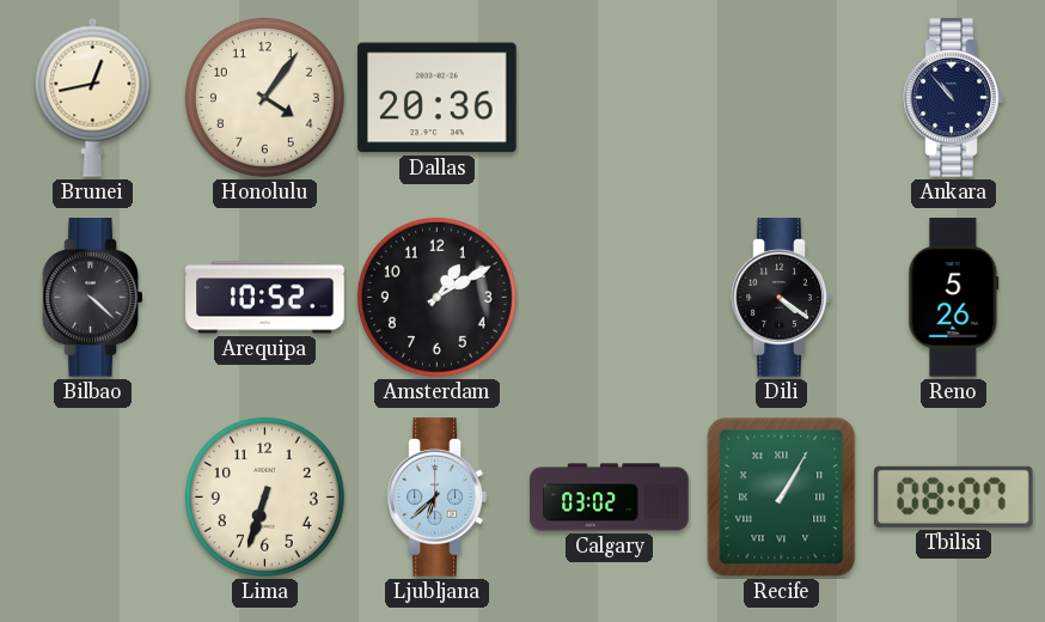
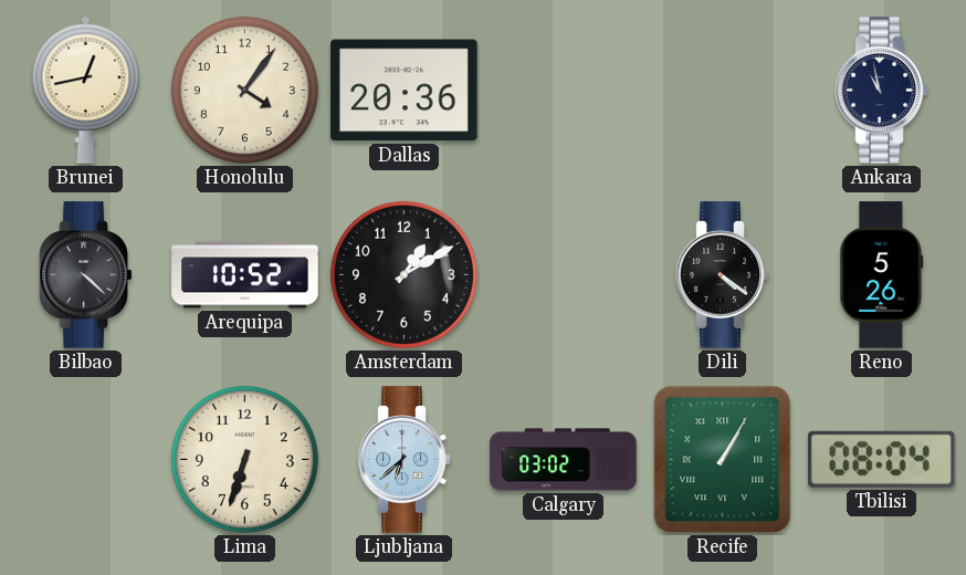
Ankara: 10:53 -> 10:58
Tbilisi: 08:07 -> 08:04
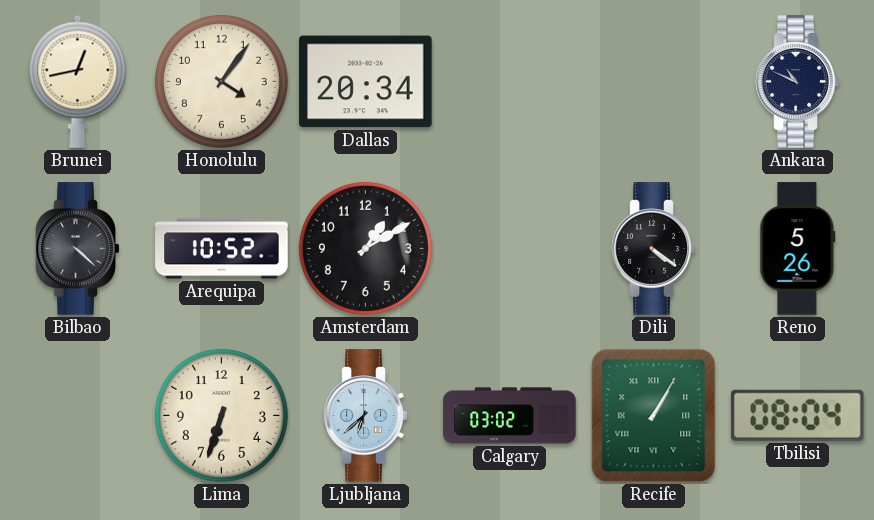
Dallas: 20:36 -> 20:34
Ankara: 10:58 -> 10:49
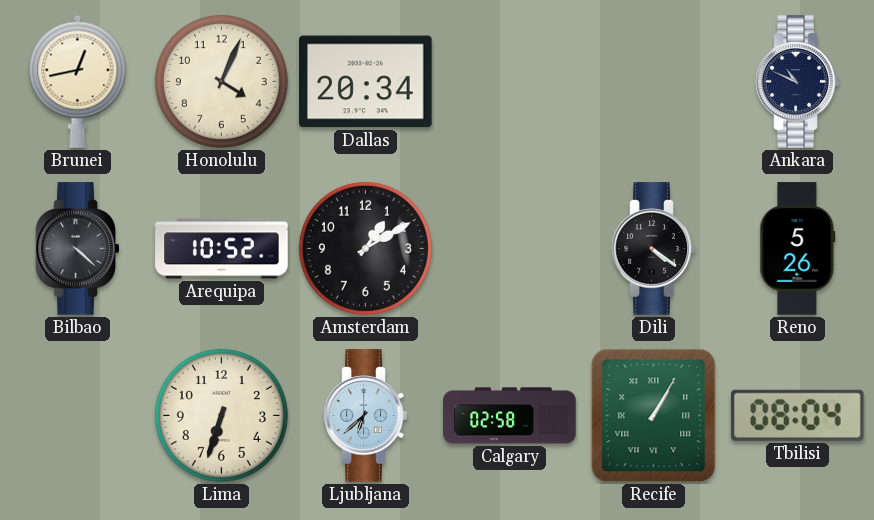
Honolulu: 4:06 -> 4:04
Calgary: 03:02 -> 02:58
